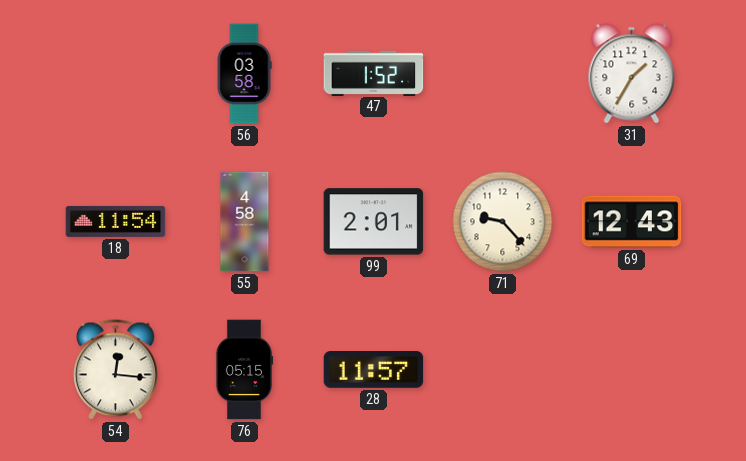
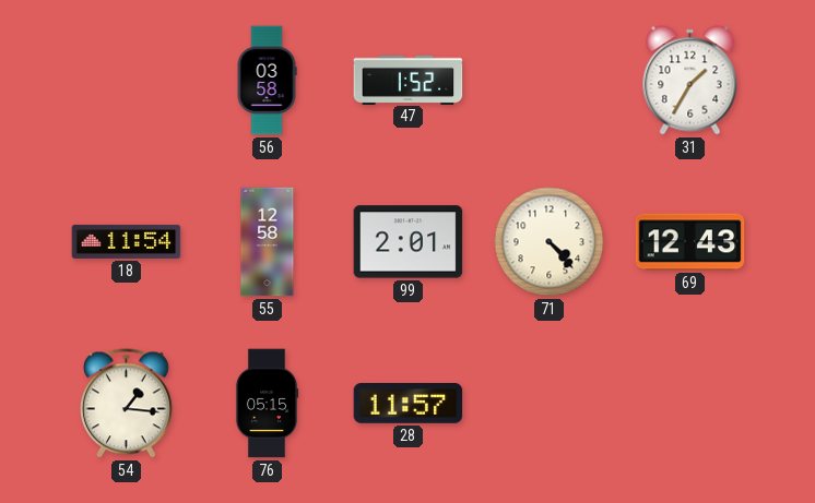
55: 4:58 -> 12:58
71: 9:23 -> 4:23
54: 12:16 -> 1:16
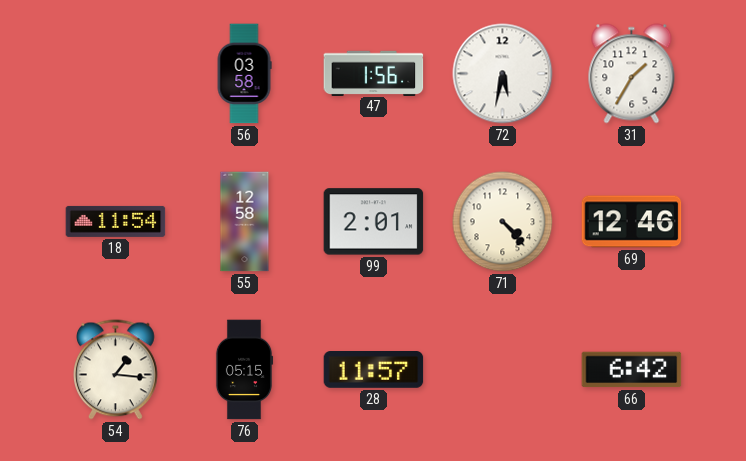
47: 1:52 -> 1:56
72: none -> 5:32
69: 12:43 -> 12:46
66: none -> 6:42
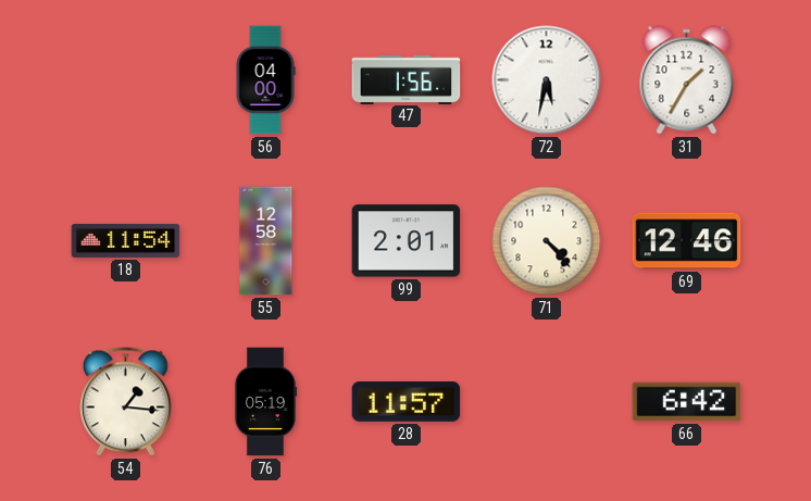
56: 03:58 -> 04:00
76: 05:15 -> 05:19
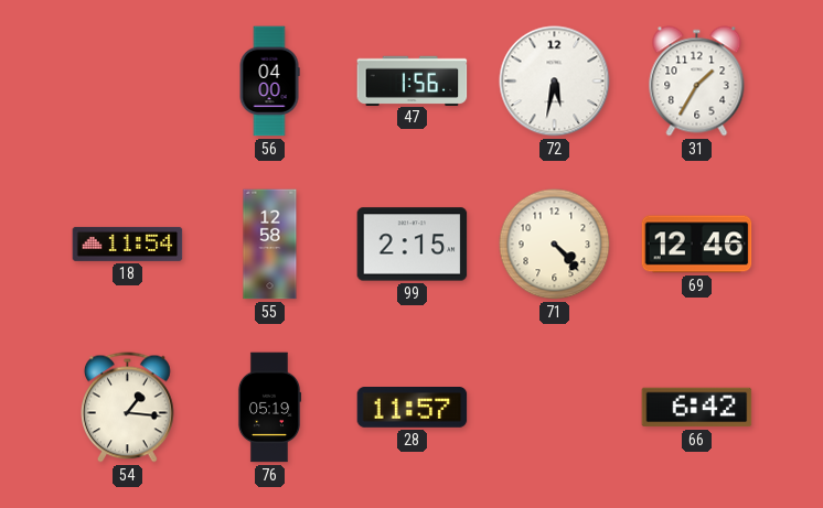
99: 2:01 -> 2:15
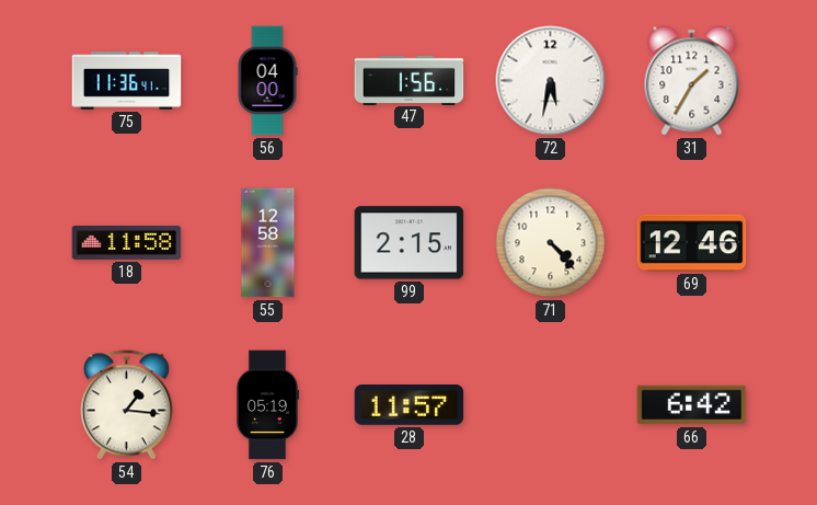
75: none -> 11:36
18: 11:54 -> 11:58
